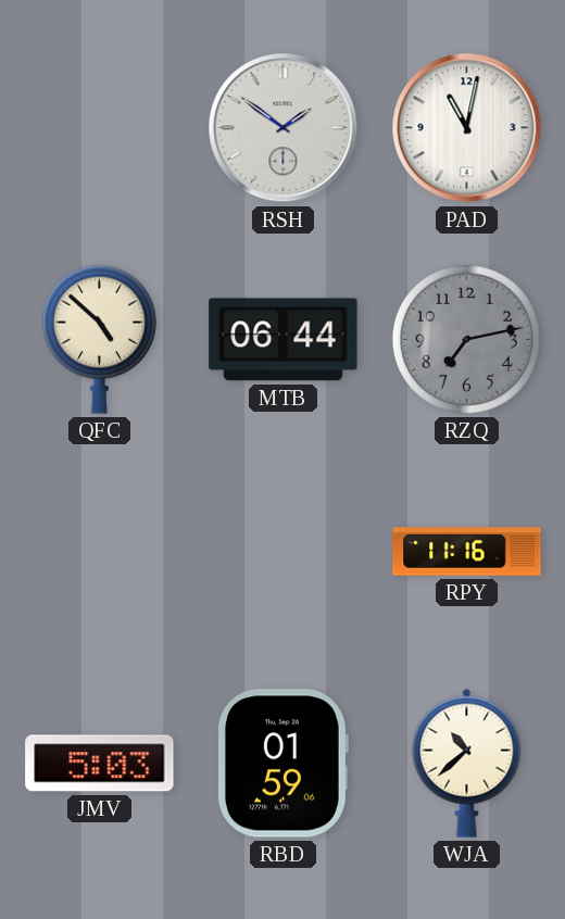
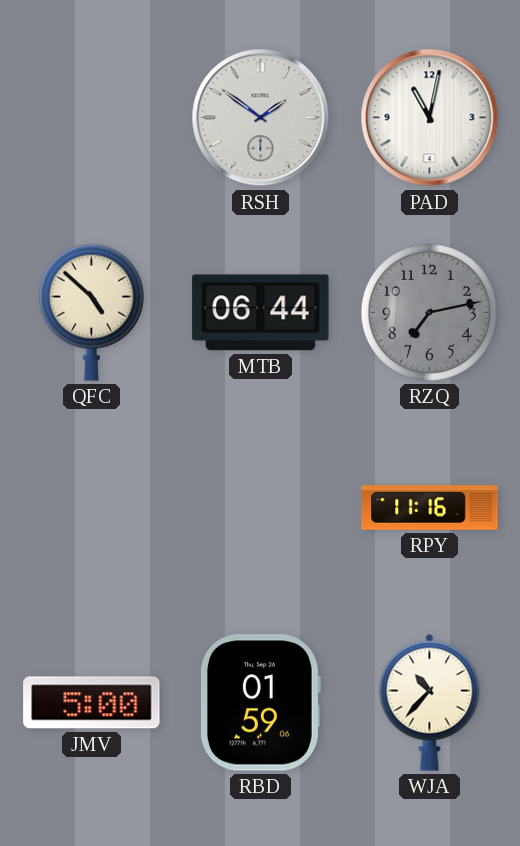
JMV: 5:03 -> 5:00
WJA: 10:38 -> 10:37
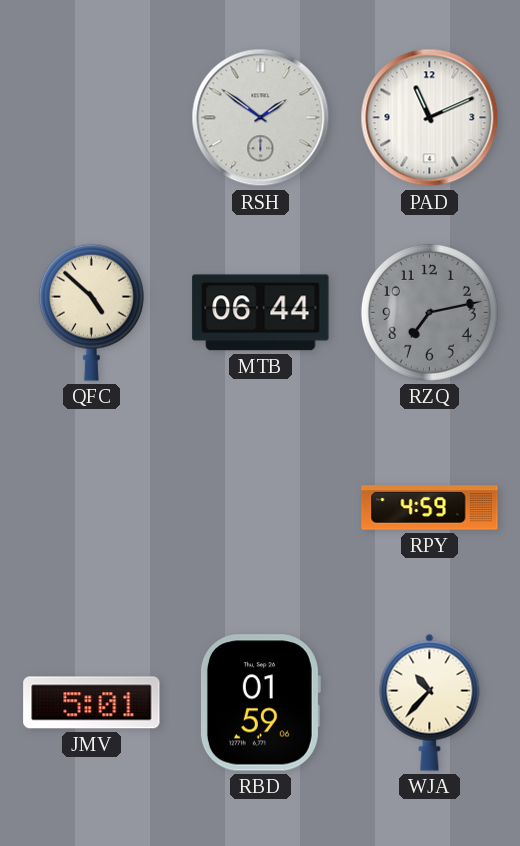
PAD: 11:02 -> 11:11
RPY: 11:16 -> 4:59
JMV: 5:00 -> 5:01
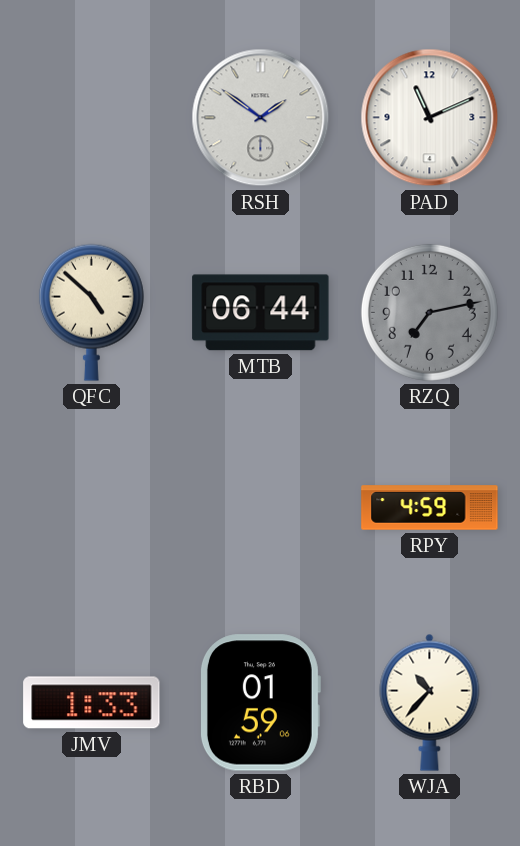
JMV: 5:01 -> 1:33
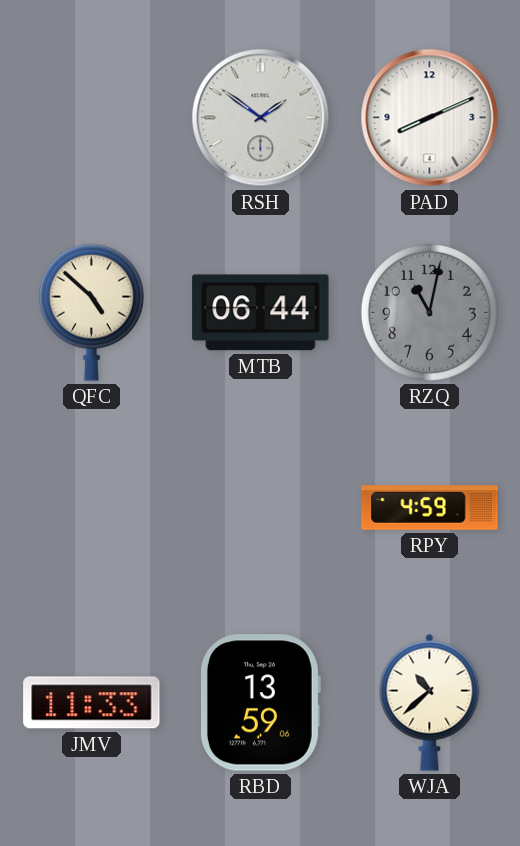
PAD: 11:11 -> 8:11
RZQ: 7:13 -> 11:02
JMV: 1:33 -> 11:33
RBD: 01:59 -> 13:59
WJA: 10:37 -> 10:38
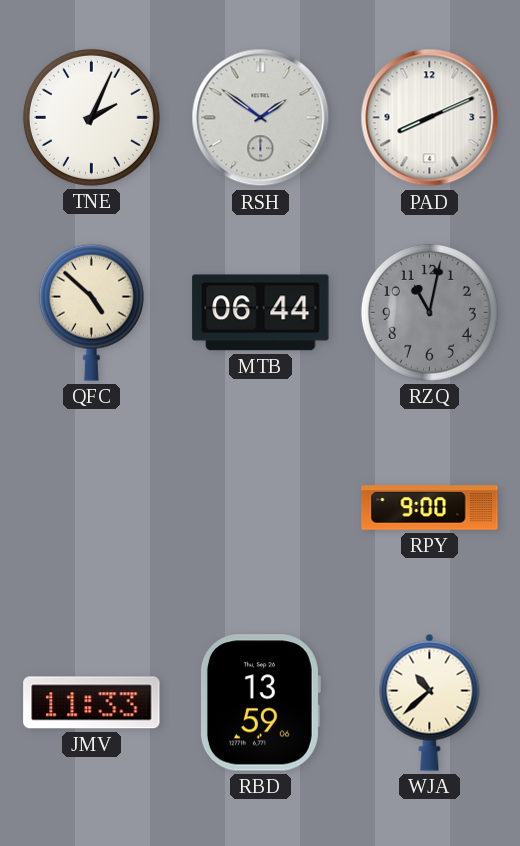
TNE: none -> 2:04
RPY: 4:59 -> 9:00
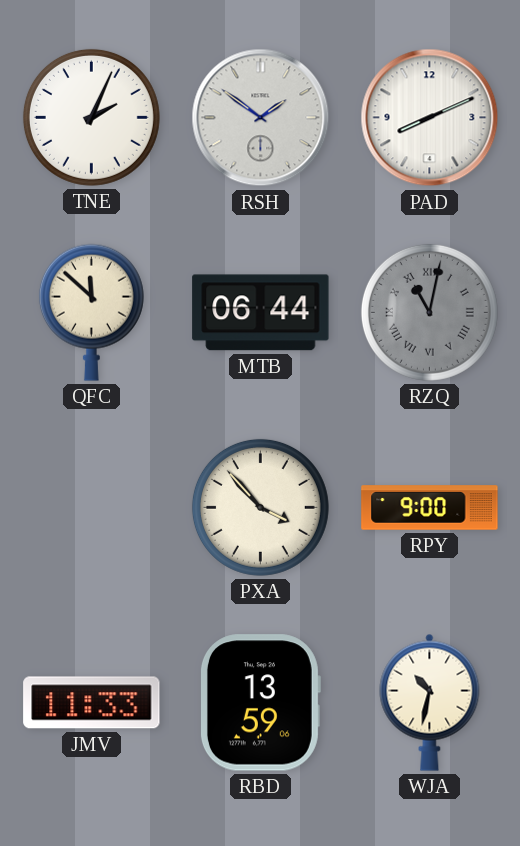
QFC: 4:52 -> 11:52
RZQ numerals: Arabic -> Roman
PXA: none -> 3:53
WJA: 10:38 -> 10:32
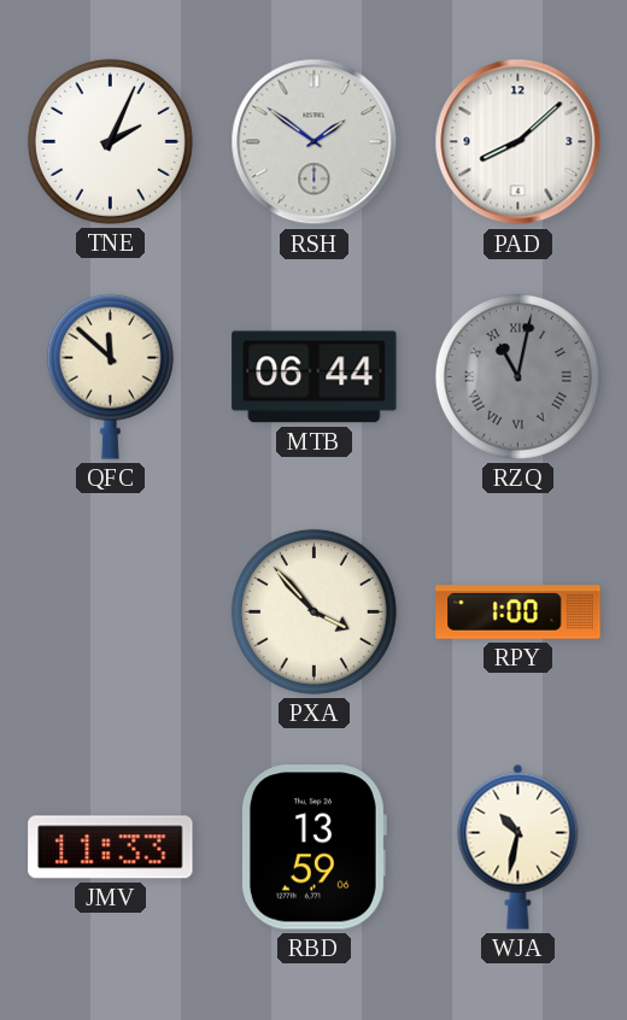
PAD: 8:11 -> 8:08
RPY: 9:00 -> 1:00
